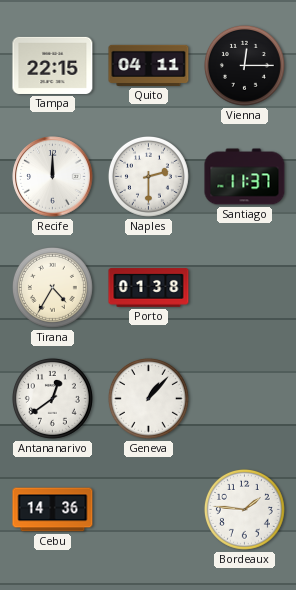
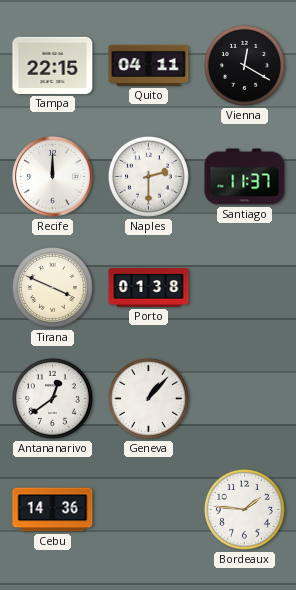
Vienna: 12:15 -> 12:20
Tirana: 4:35 -> 3:49
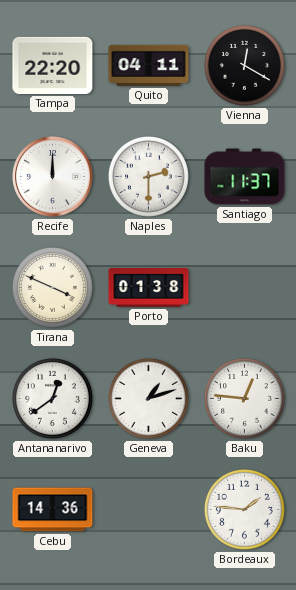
Tampa: 22:15 -> 22:20
Geneva: 1:07 -> 1:12
Baku: none -> 12:46
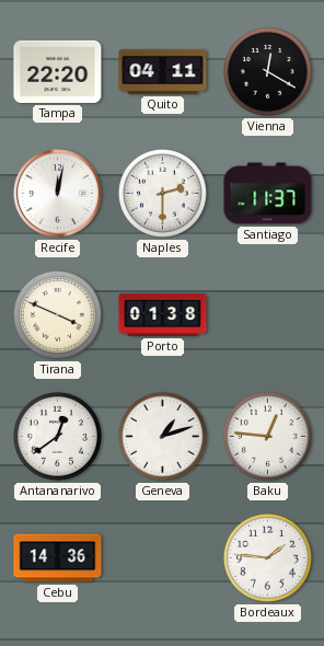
Recife: 12:00 -> 12:02
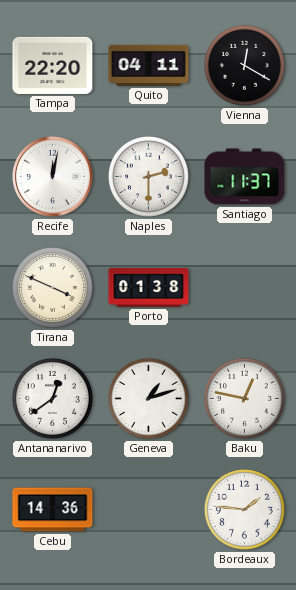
Baku: 12:46 -> 12:47
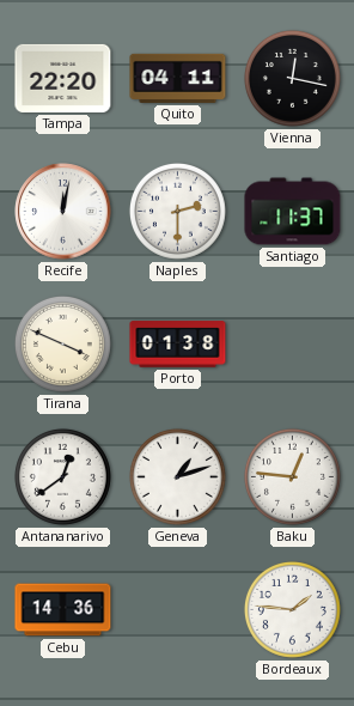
Vienna: 12:20 -> 12:17
Baku: 12:47 -> 12:46
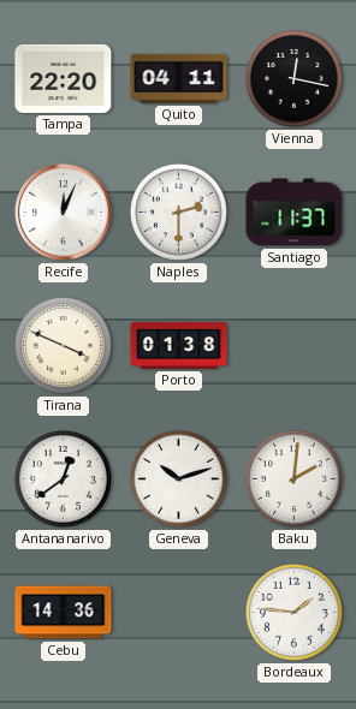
Recife: 12:02 -> 12:04
Geneva: 1:12 -> 10:12
Baku: 12:46 -> 2:01
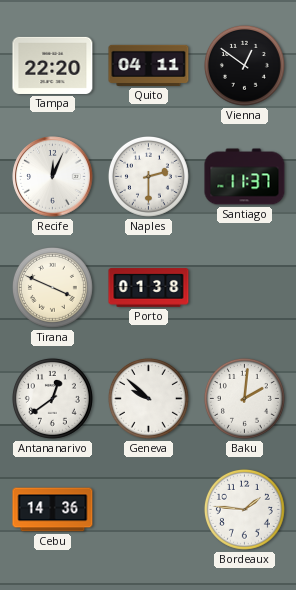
Vienna: 12:17 -> 12:51
Geneva: 10:12 -> 9:52
